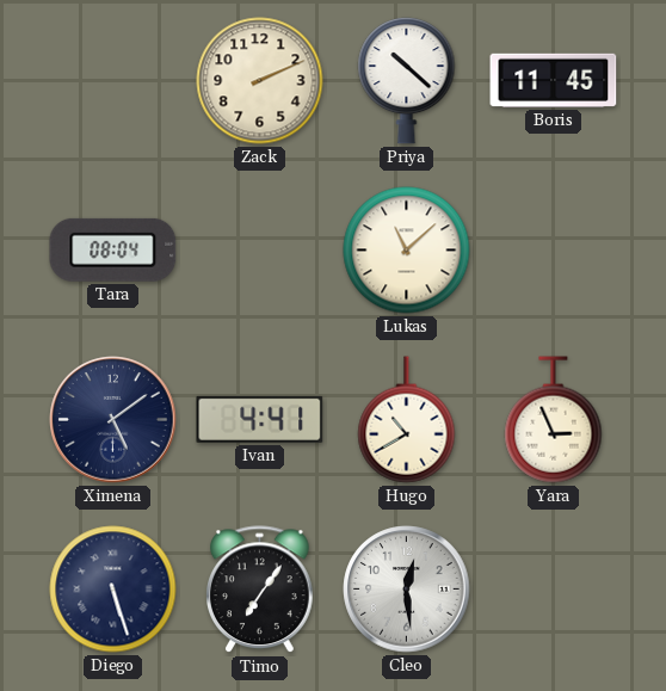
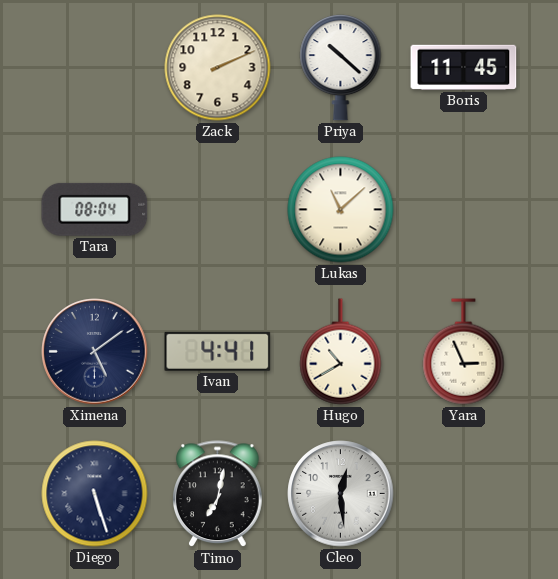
Timo: 7:06 -> 7:02
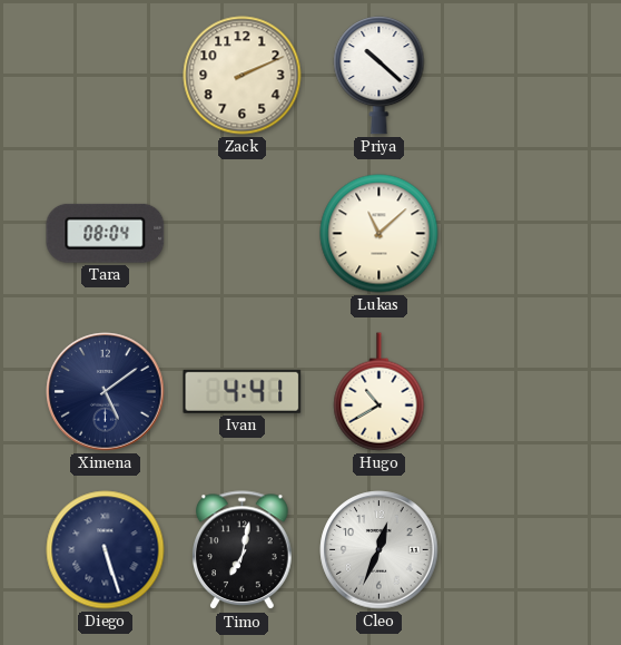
Boris: 11:45 -> none
Yara: 2:56 -> none
Cleo: 12:29 -> 12:34
